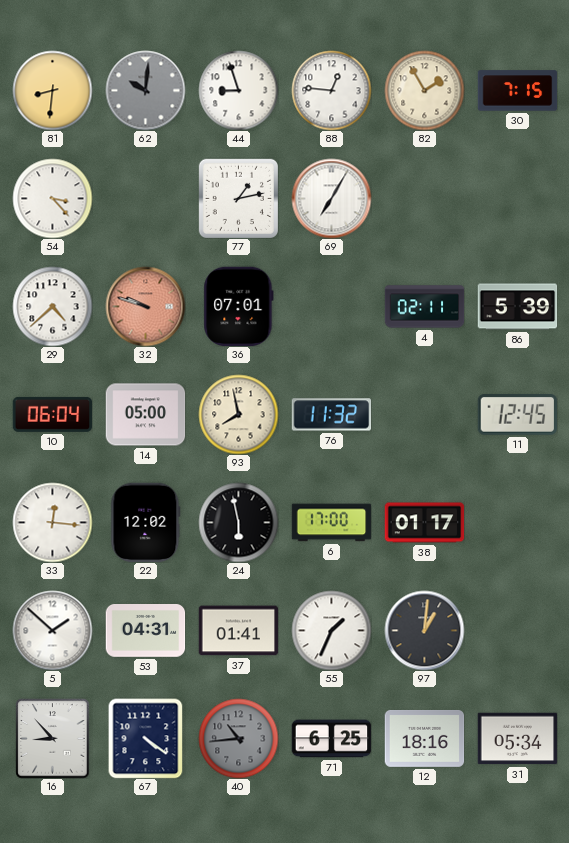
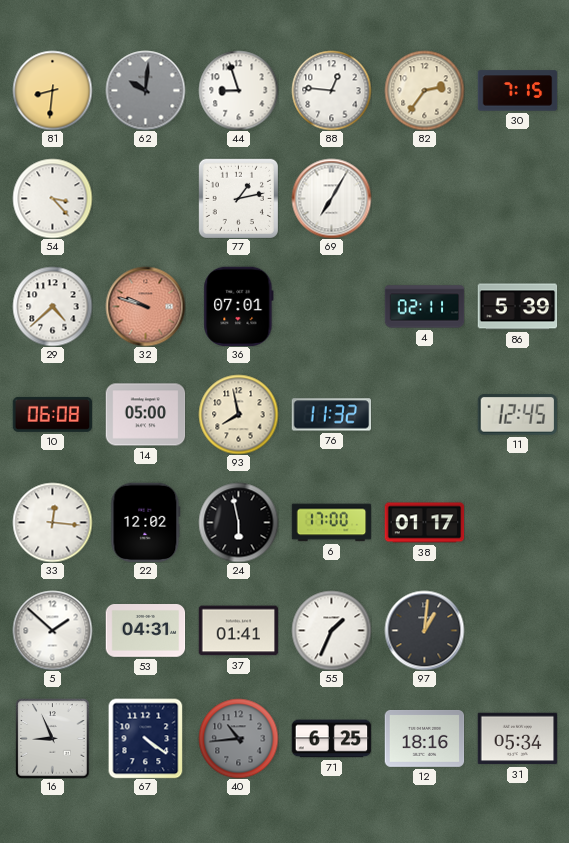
82: 1:55 -> 2:36
10: 06:04 -> 06:08
16: 8:53 -> 8:56
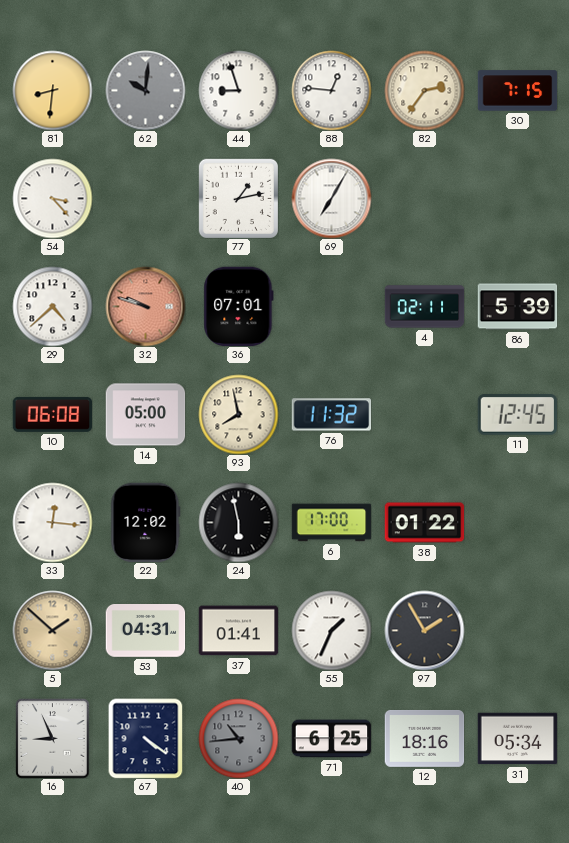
38: 01:17 -> 01:22
5 dial: white -> champagne
97: 1:01 -> 1:55
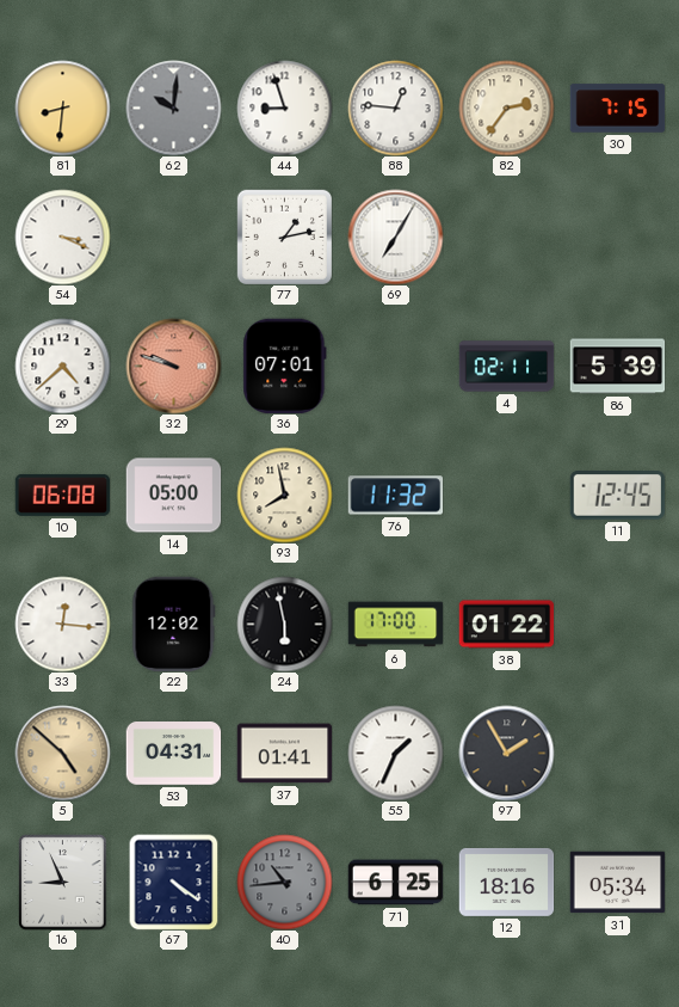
54: 3:23 -> 3:19
5: 1:52 -> 4:52
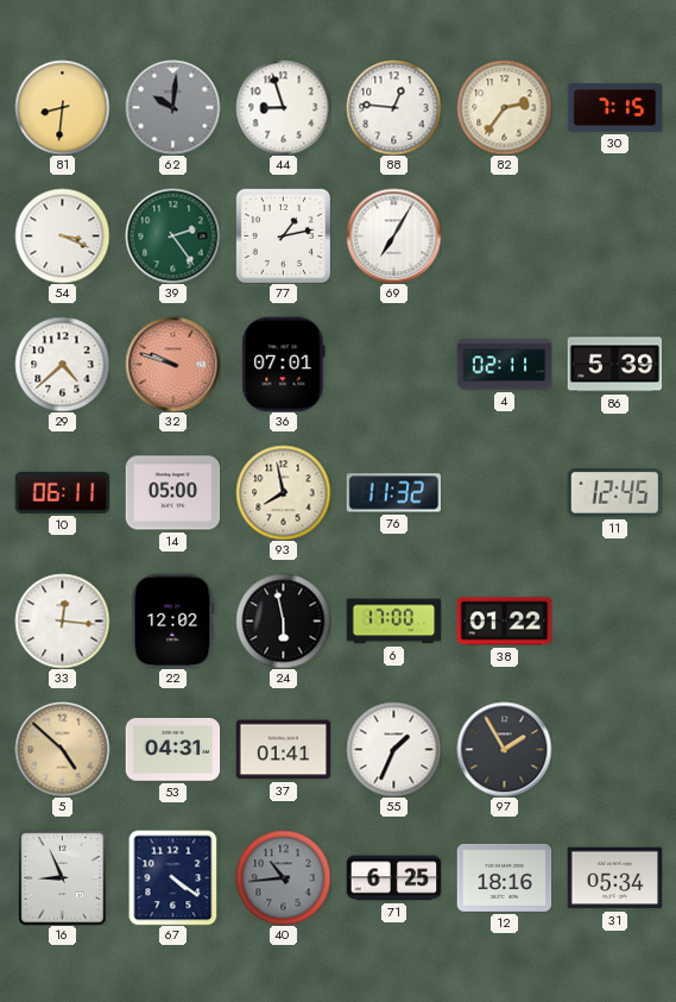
39: none -> 2:24
10: 06:08 -> 06:11
